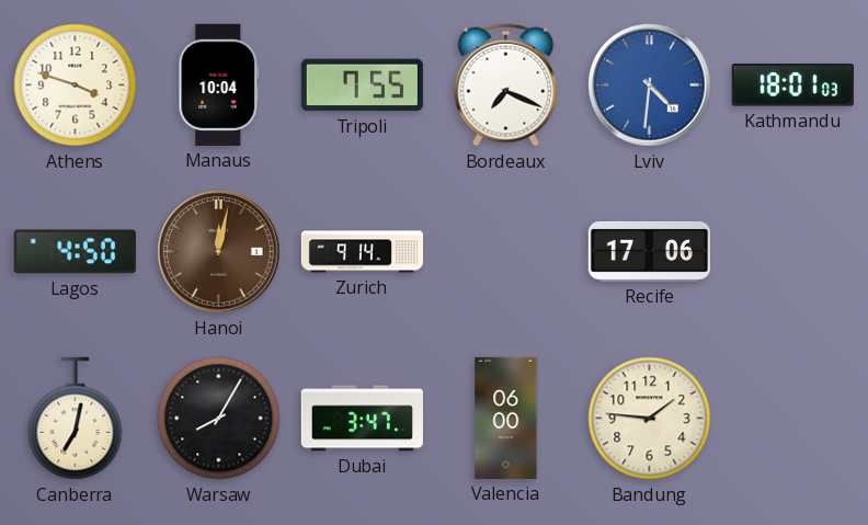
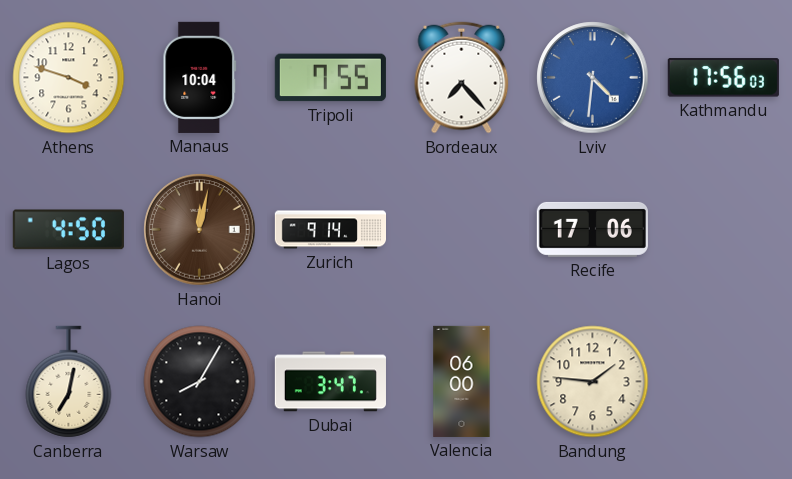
Bordeaux: 7:19 -> 7:23
Kathmandu: 18:01 -> 17:56
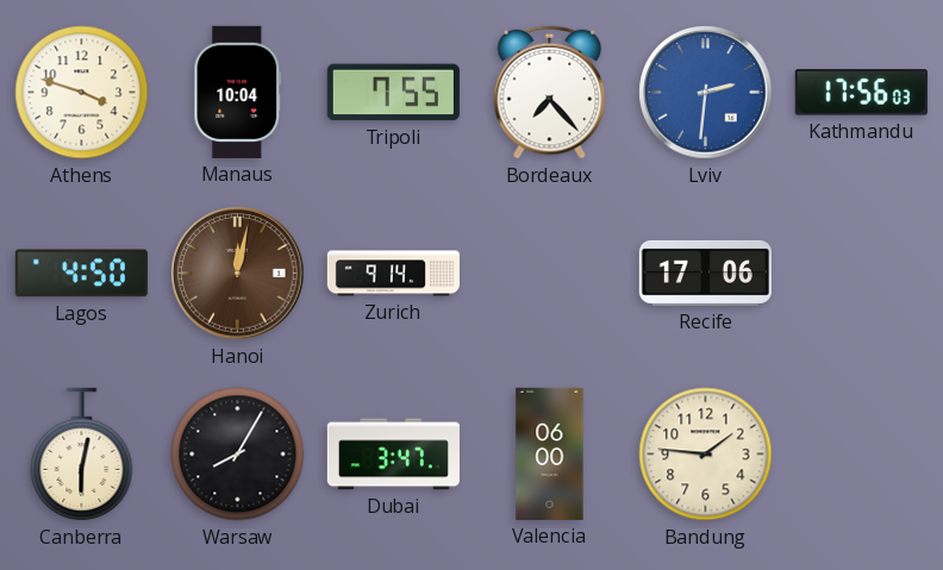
Lviv: 4:31 -> 2:31
Canberra: 7:02 -> 6:02
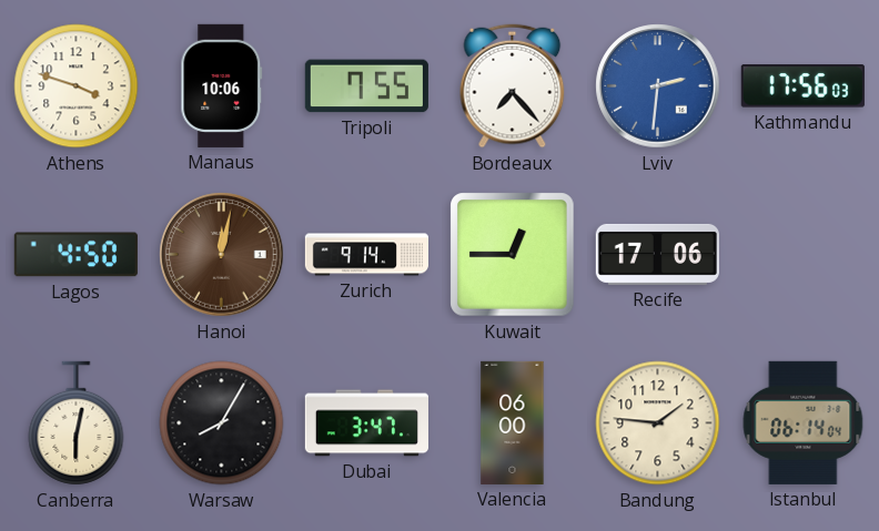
Manaus: 10:04 -> 10:06
Kuwait: none -> 12:45
Istanbul: none -> 06:14
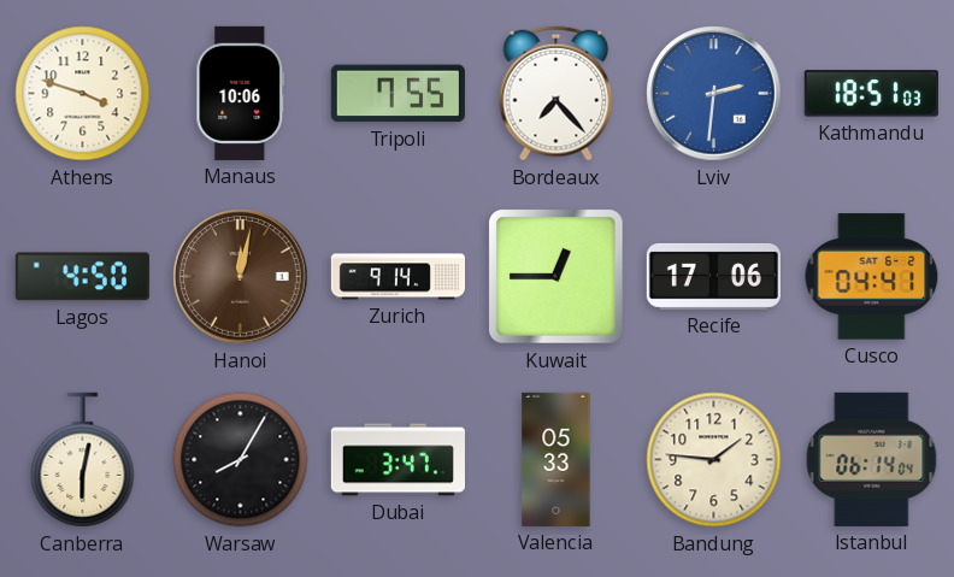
Kathmandu: 17:56 -> 18:51
Cusco: none -> 04:41
Valencia: 06:00 -> 05:33
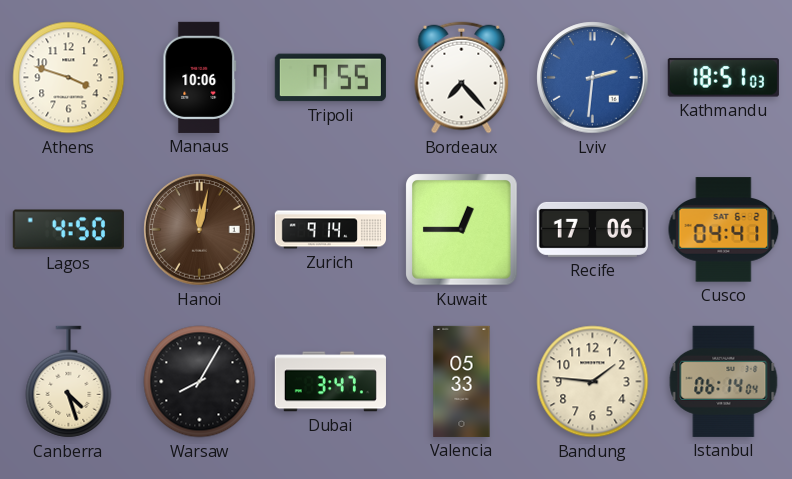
Canberra: 6:02 -> 4:27
